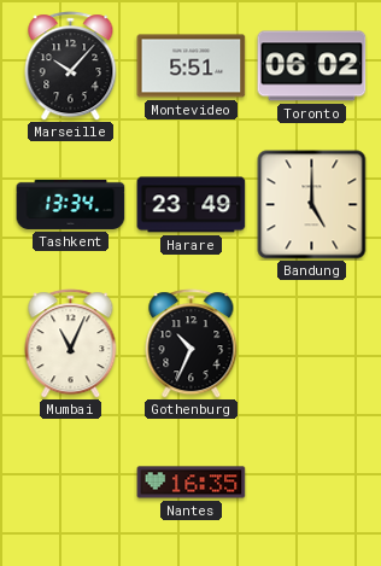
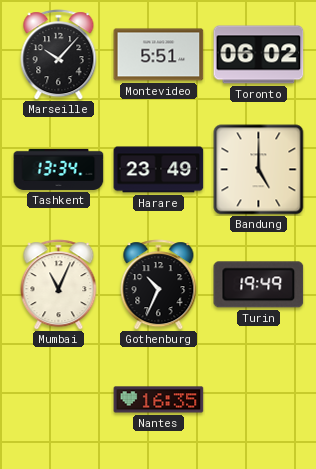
Turin: none -> 19:49
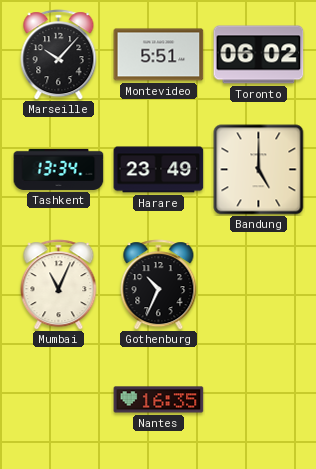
Turin: 19:49 -> none
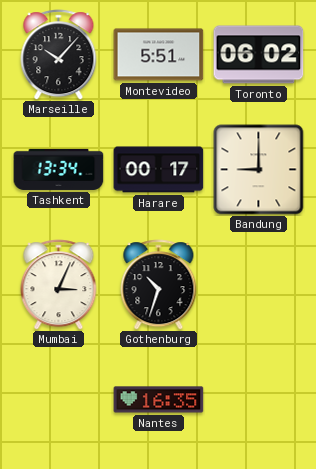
Harare: 23:49 -> 00:17
Bandung: 5:00 -> 9:00
Mumbai: 11:04 -> 3:04
Gothenburg: 10:34 -> 10:33
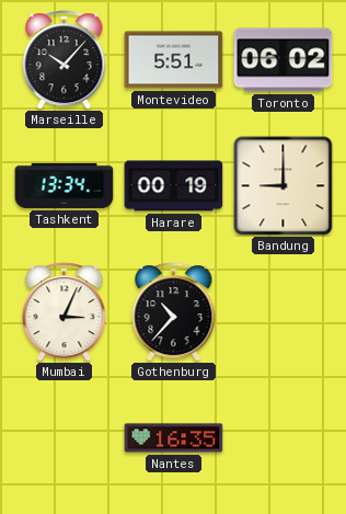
Harare: 00:17 -> 00:19
Gothenburg: 10:33 -> 10:37
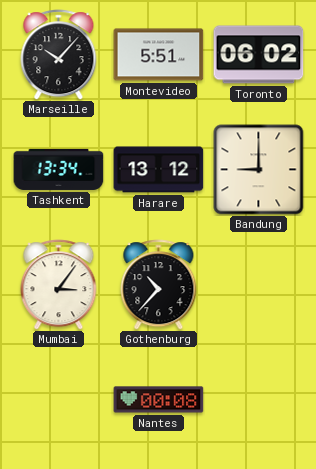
Harare: 00:19 -> 13:12
Mumbai: 3:04 -> 3:06
Nantes: 16:35 -> 00:08
